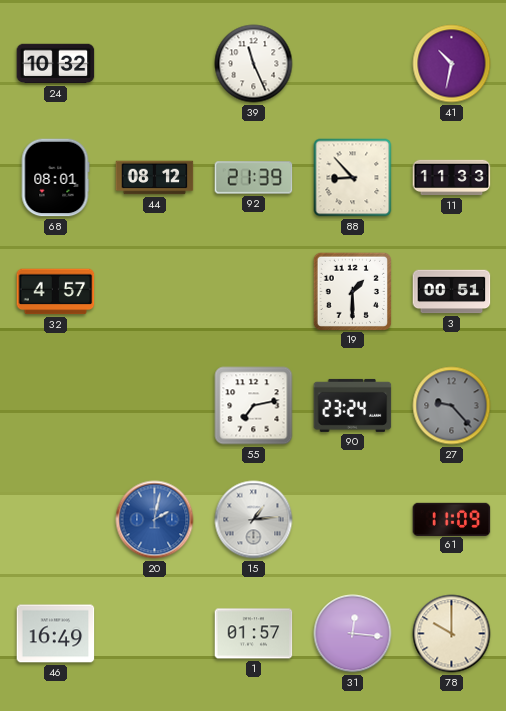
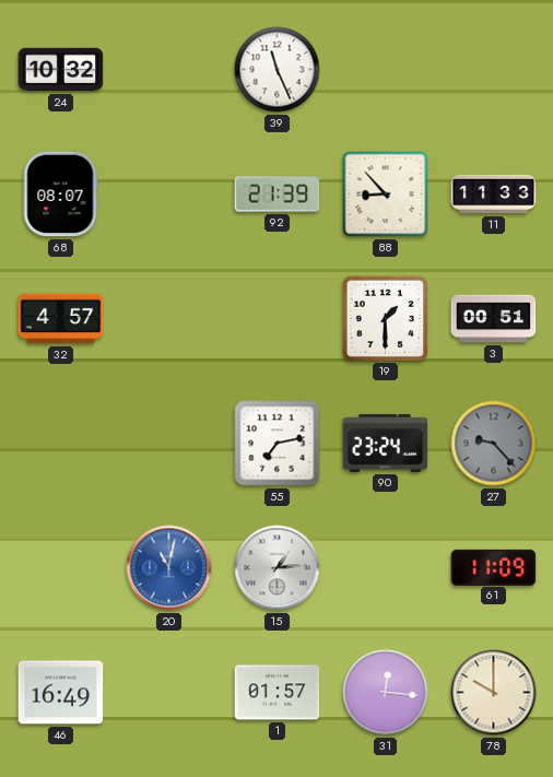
41: 10:32 -> none
68: 08:01 -> 08:07
44: 08:12 -> none
20: 2:02 -> 11:02
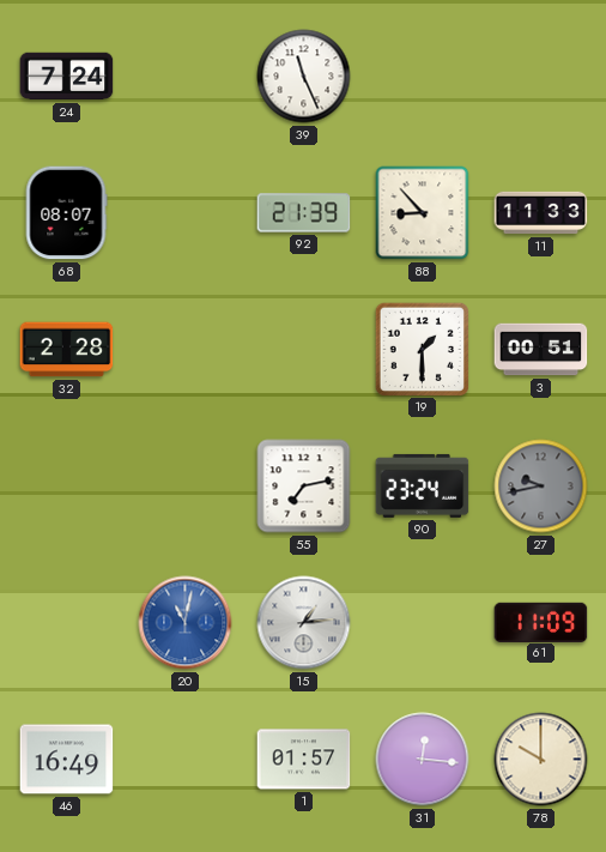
24: 10:32 -> 7:24
32: 4:57 -> 2:28
27: 9:23 -> 9:43
